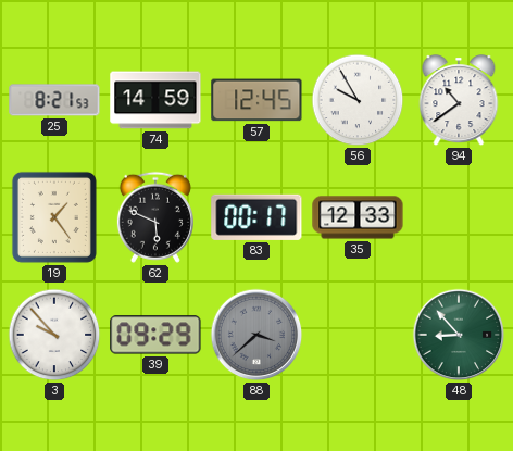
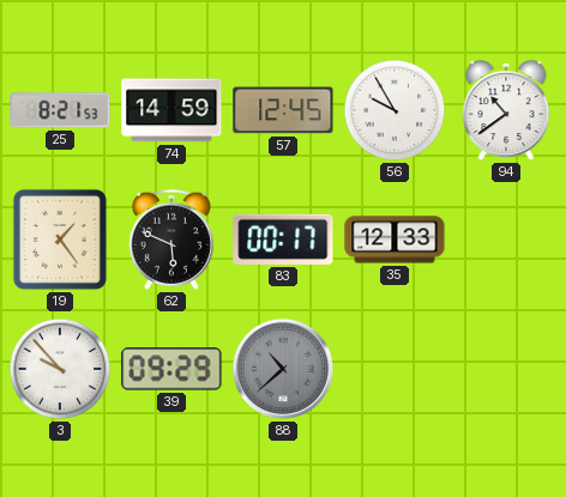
88: 3:38 -> 10:38
48: 8:53 -> none
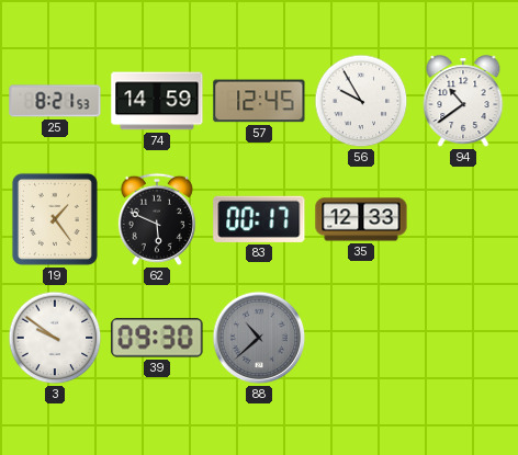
3: 9:53 -> 9:51
39: 09:29 -> 09:30
